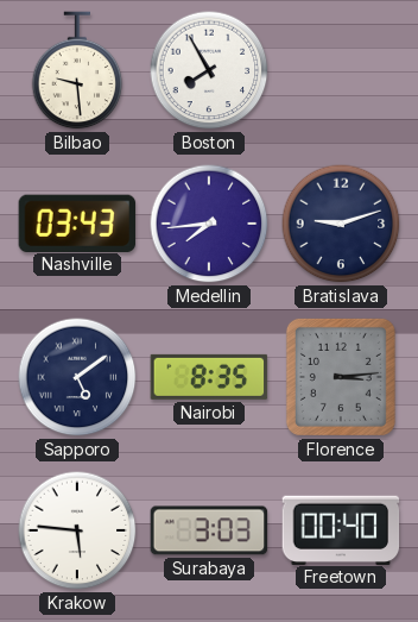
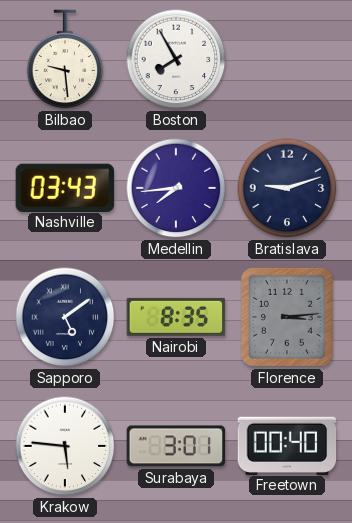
Surabaya: 3:03 -> 3:01
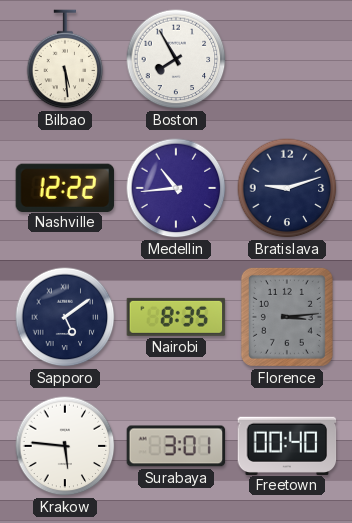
Bilbao: 9:29 -> 5:29
Nashville: 03:43 -> 12:22
Medellin: 7:44 -> 10:44
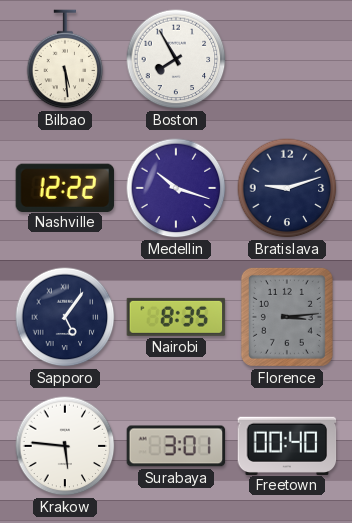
Medellin: 10:44 -> 10:18
Sapporo: 5:09 -> 5:06
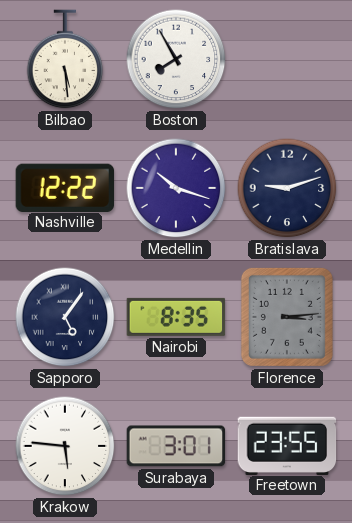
Freetown: 00:40 -> 23:55
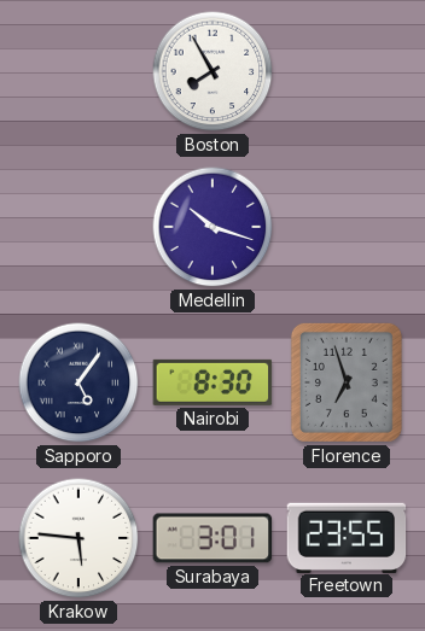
Bilbao: 5:29 -> none
Nashville: 12:22 -> none
Bratislava: 9:12 -> none
Nairobi: 8:35 -> 8:30
Florence: 3:14 -> 6:57
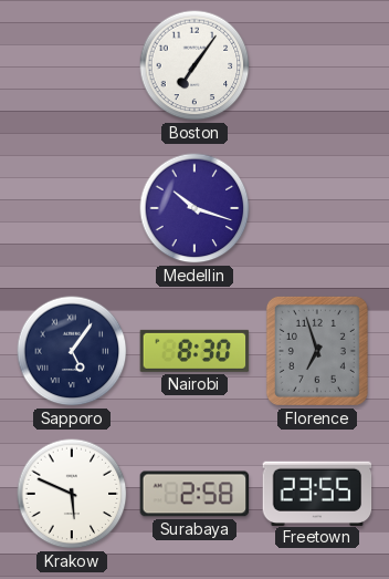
Boston: 7:55 -> 7:06
Krakow: 5:46 -> 5:49
Surabaya: 3:01 -> 2:58
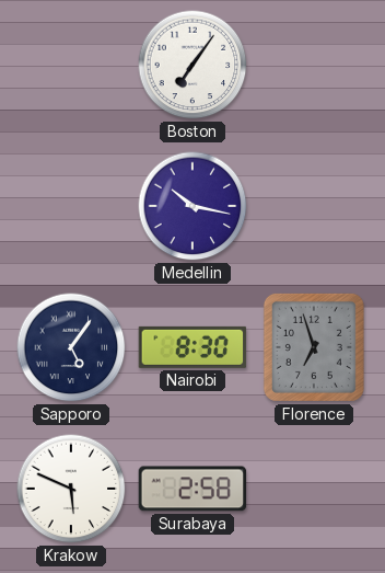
Medellin: 10:18 -> 10:17
Freetown: 23:55 -> none
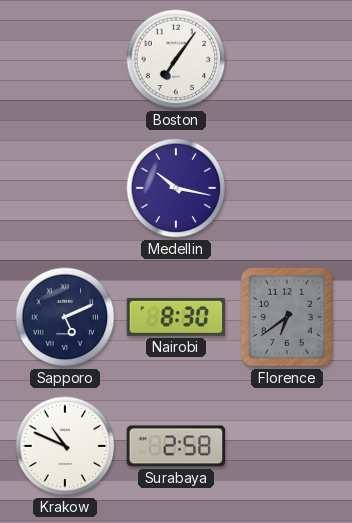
Sapporo: 5:06 -> 5:11
Florence: 6:57 -> 6:39
Krakow: 5:49 -> 10:49
